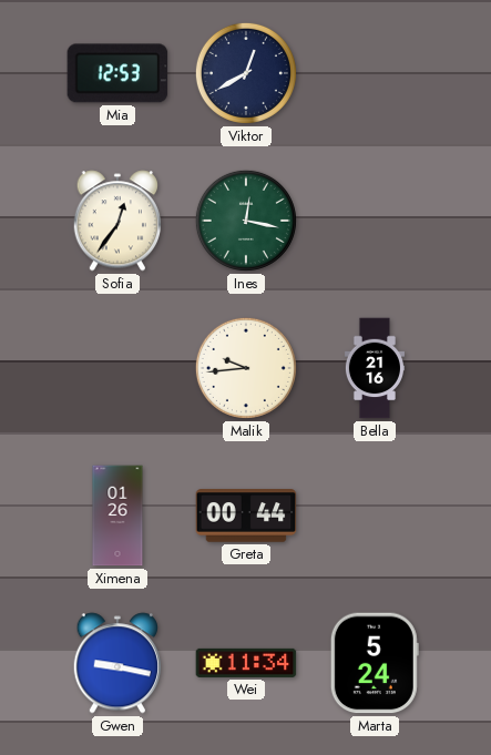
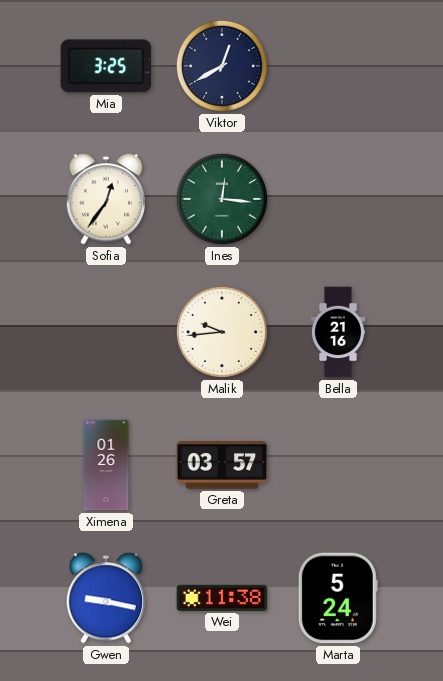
Mia: 12:53 -> 3:25
Ines: 12:17 -> 12:16
Greta: 00:44 -> 03:57
Wei: 11:34 -> 11:38
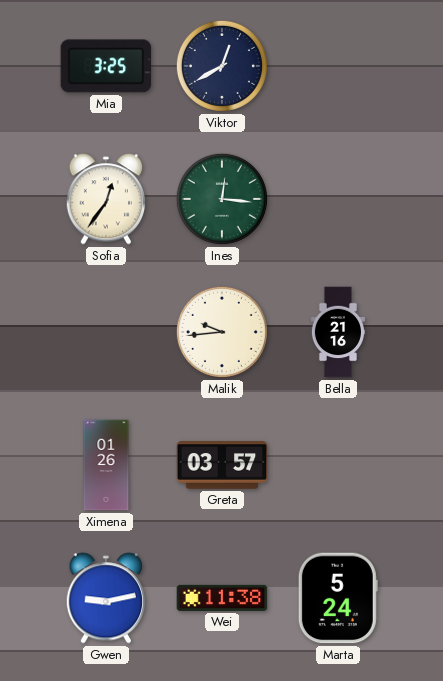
Gwen: 9:17 -> 9:13
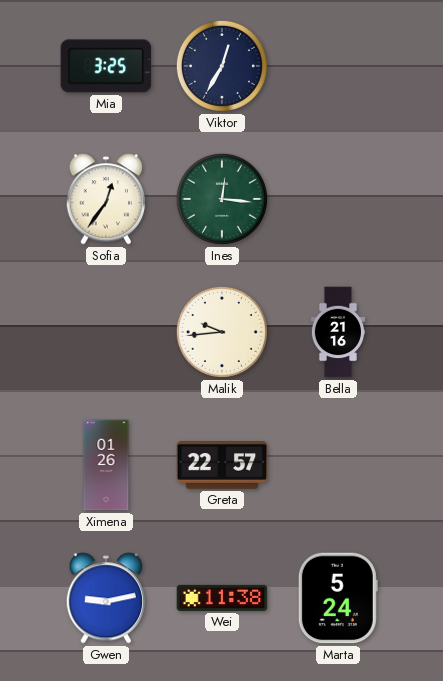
Viktor: 12:40 -> 12:35
Greta: 03:57 -> 22:57
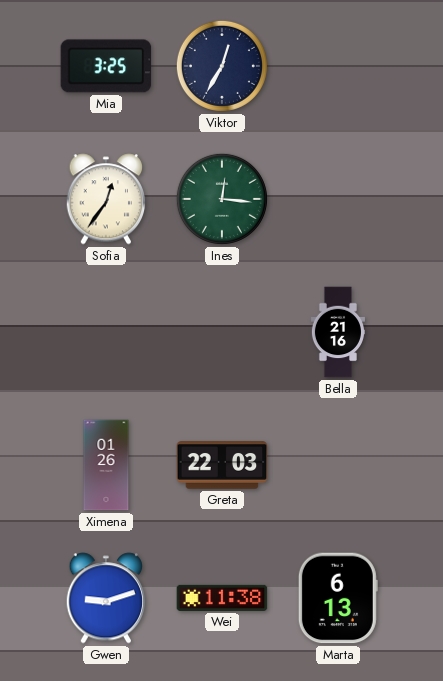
Malik: 9:44 -> none
Greta: 22:57 -> 22:03
Gwen: 9:13 -> 9:12
Marta: 5:24 -> 6:13
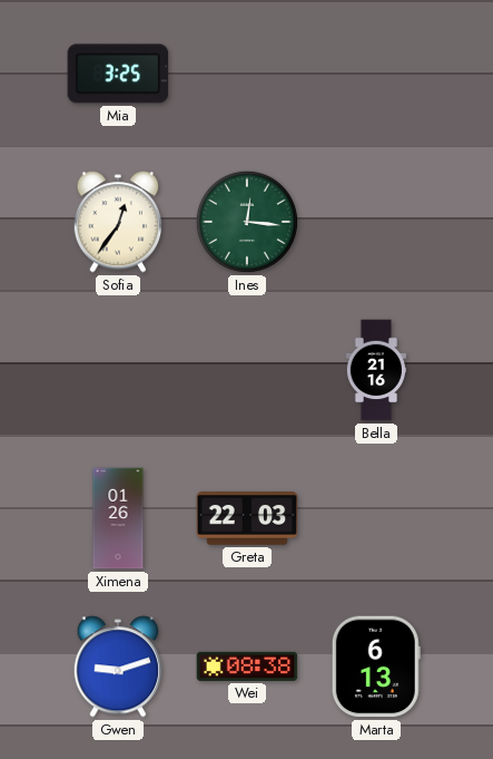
Viktor: 12:35 -> none
Wei: 11:38 -> 08:38
